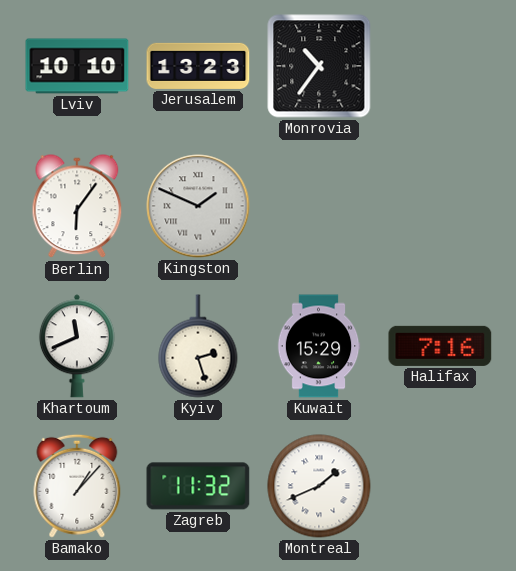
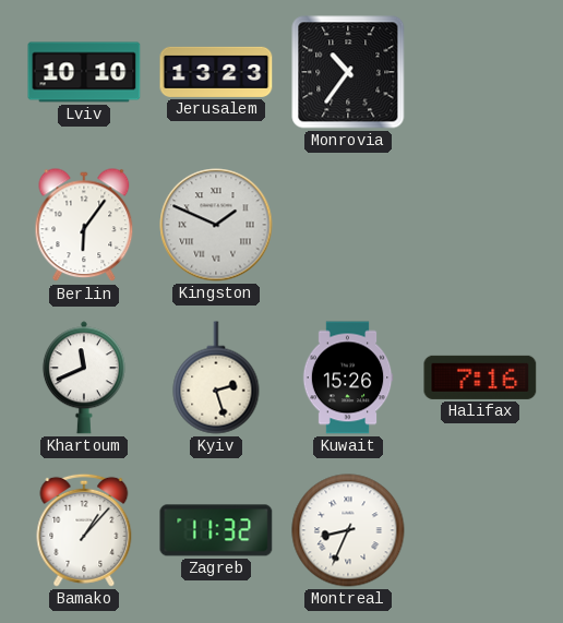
Kuwait: 15:29 -> 15:26
Montreal: 1:41 -> 8:34
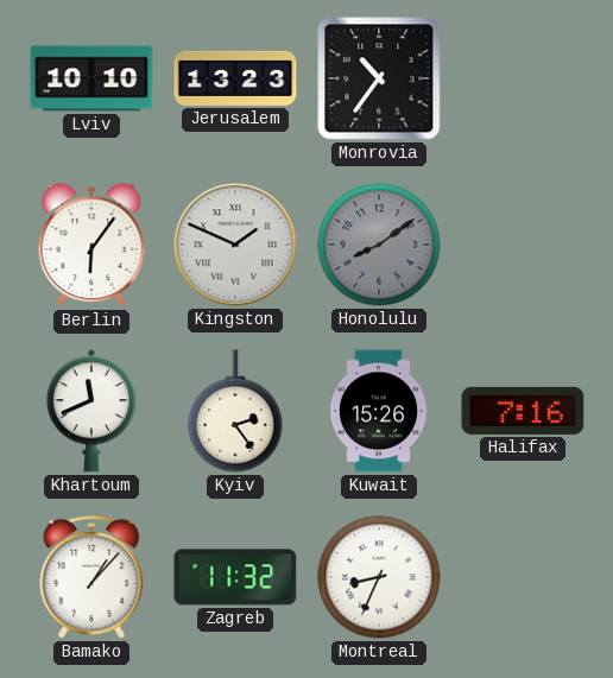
Honolulu: none -> 8:09
Kyiv: 2:27 -> 2:24
